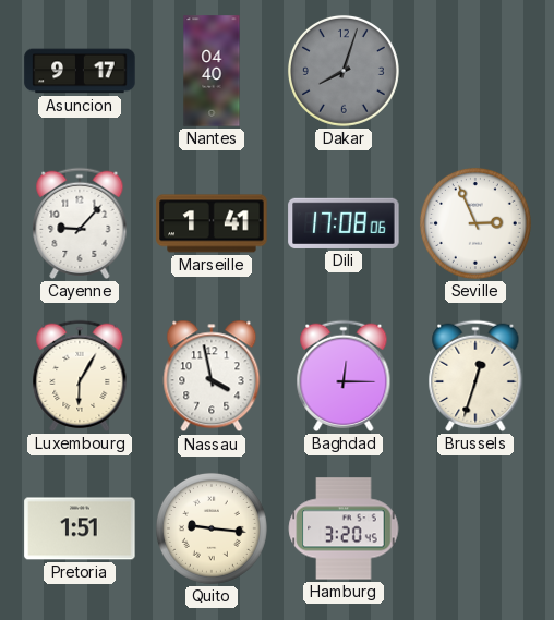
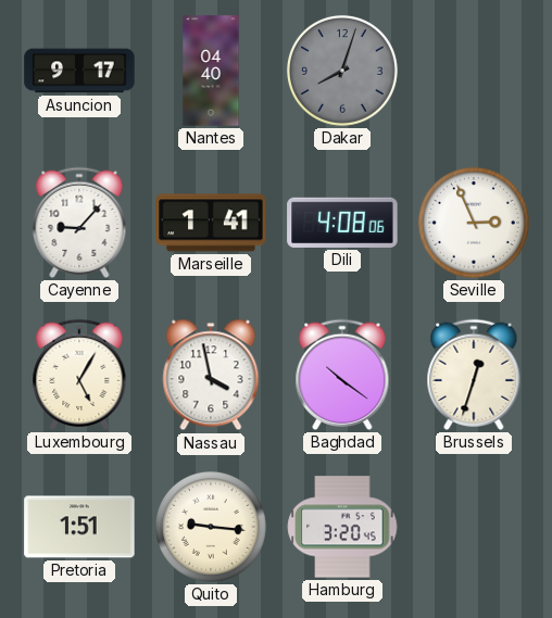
Dili: 17:08 -> 4:08
Luxembourg: 6:05 -> 5:05
Baghdad: 12:15 -> 10:21
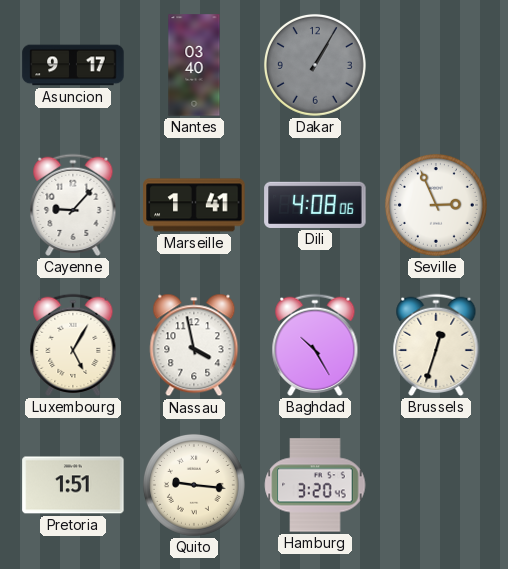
Nantes: 04:40 -> 03:40
Dakar: 8:03 -> 1:05
Baghdad: 10:21 -> 10:25
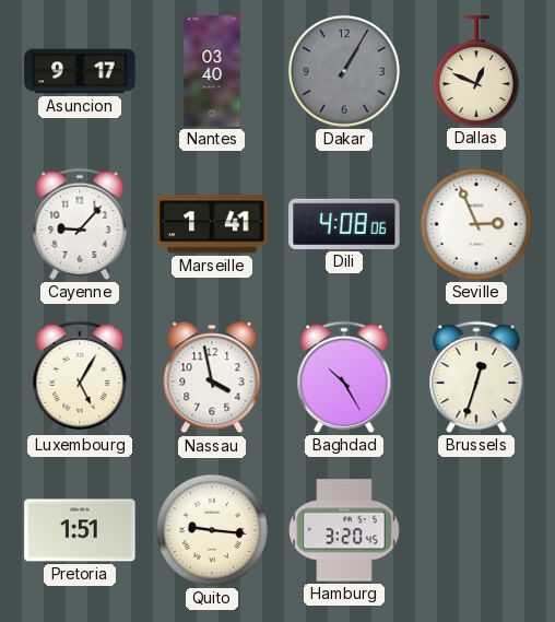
Dallas: none -> 12:49
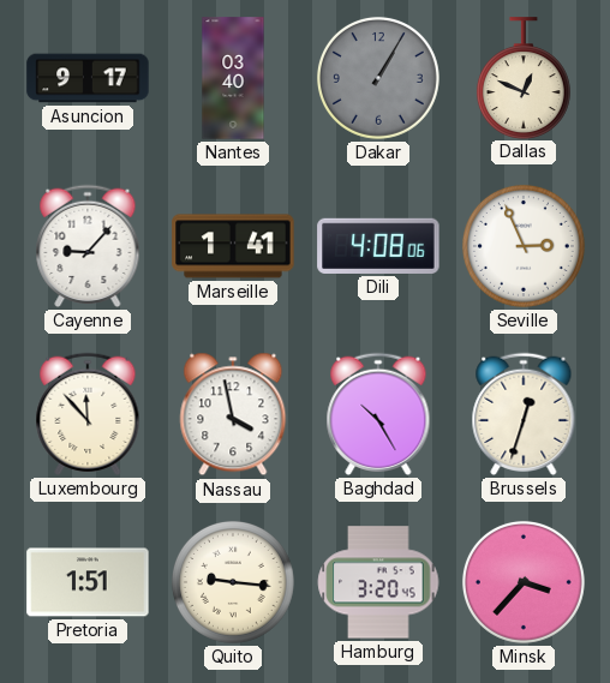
Luxembourg: 5:05 -> 11:53
Minsk: none -> 3:37
